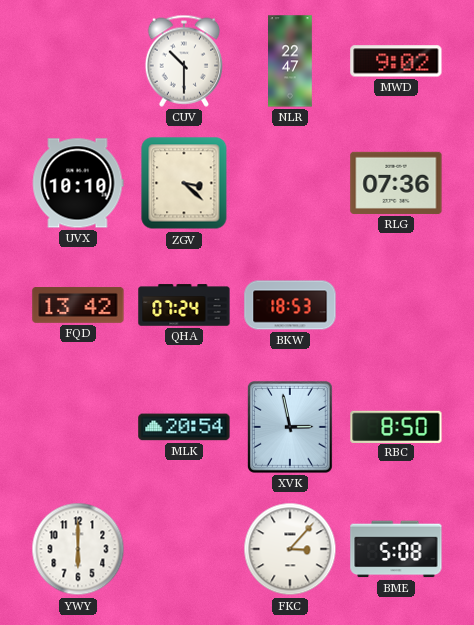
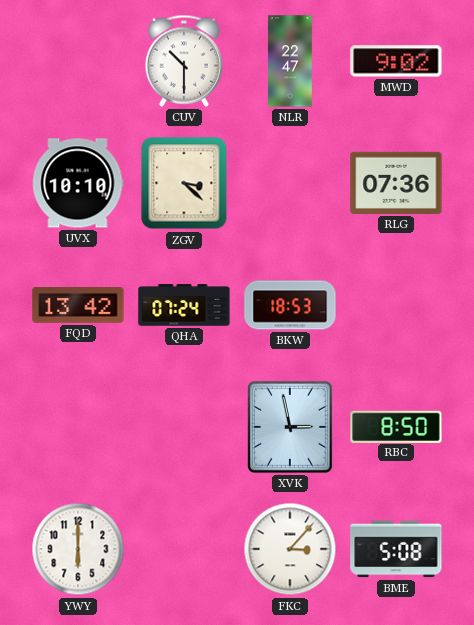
MLK: 20:54 -> none
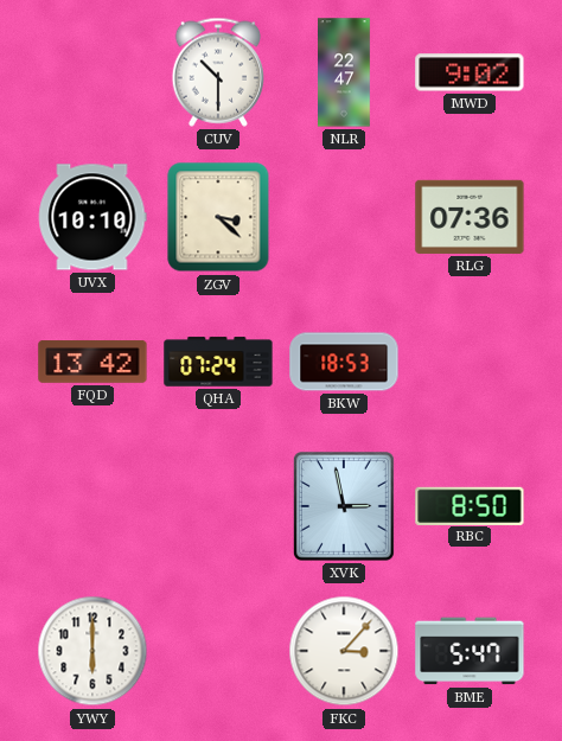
BME: 5:08 -> 5:47
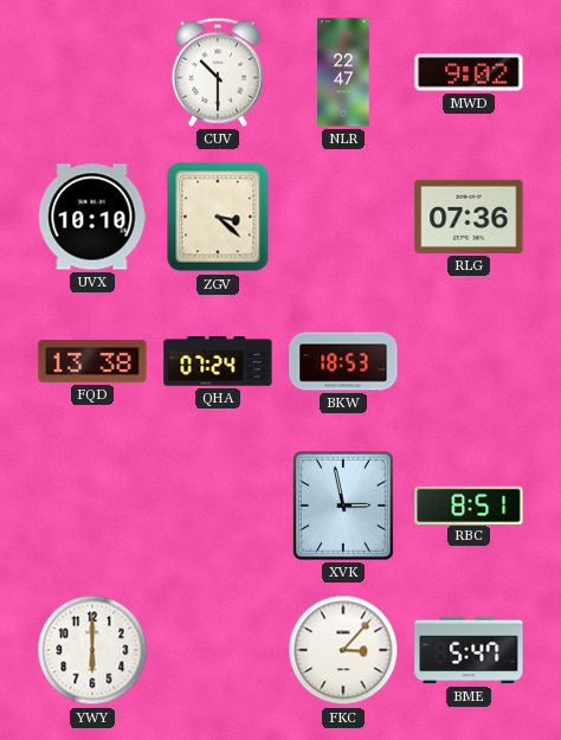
FQD: 13:42 -> 13:38
RBC: 8:50 -> 8:51
